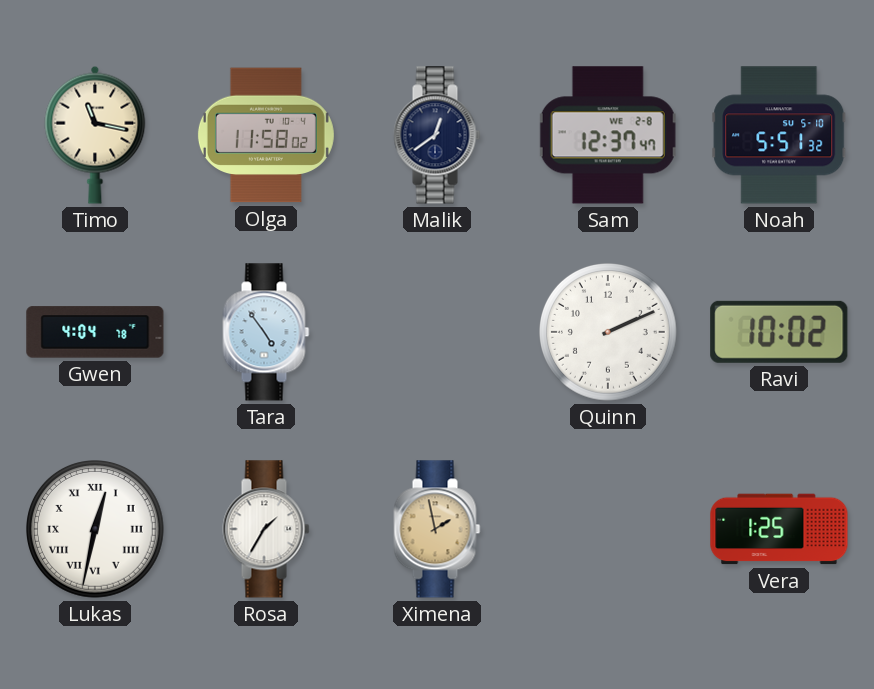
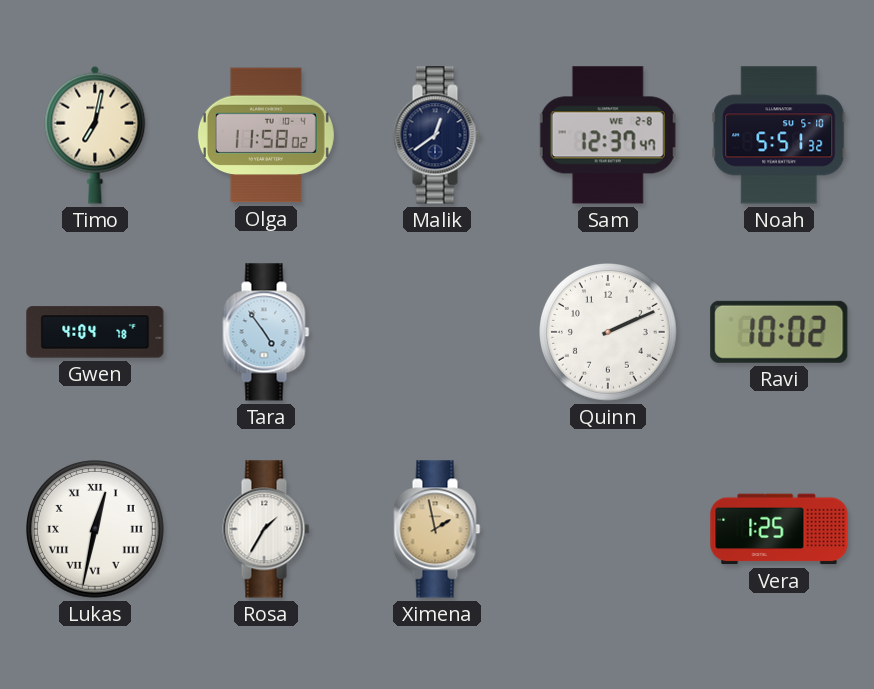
Timo: 11:17 -> 7:02
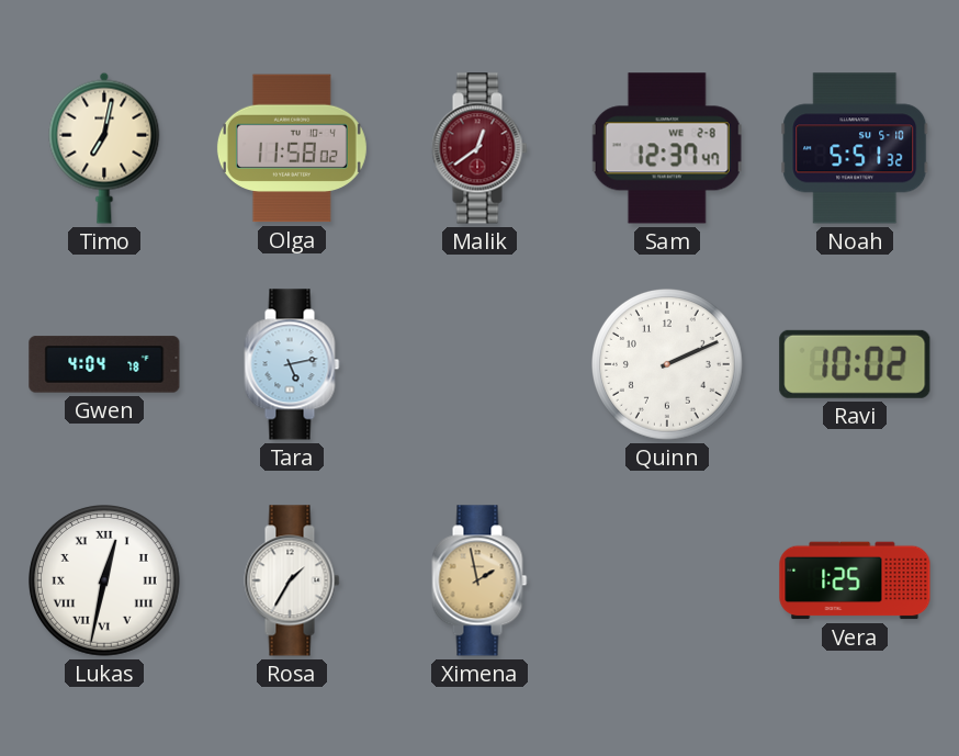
Malik dial: navy -> burgundy
Tara: 4:54 -> 5:13
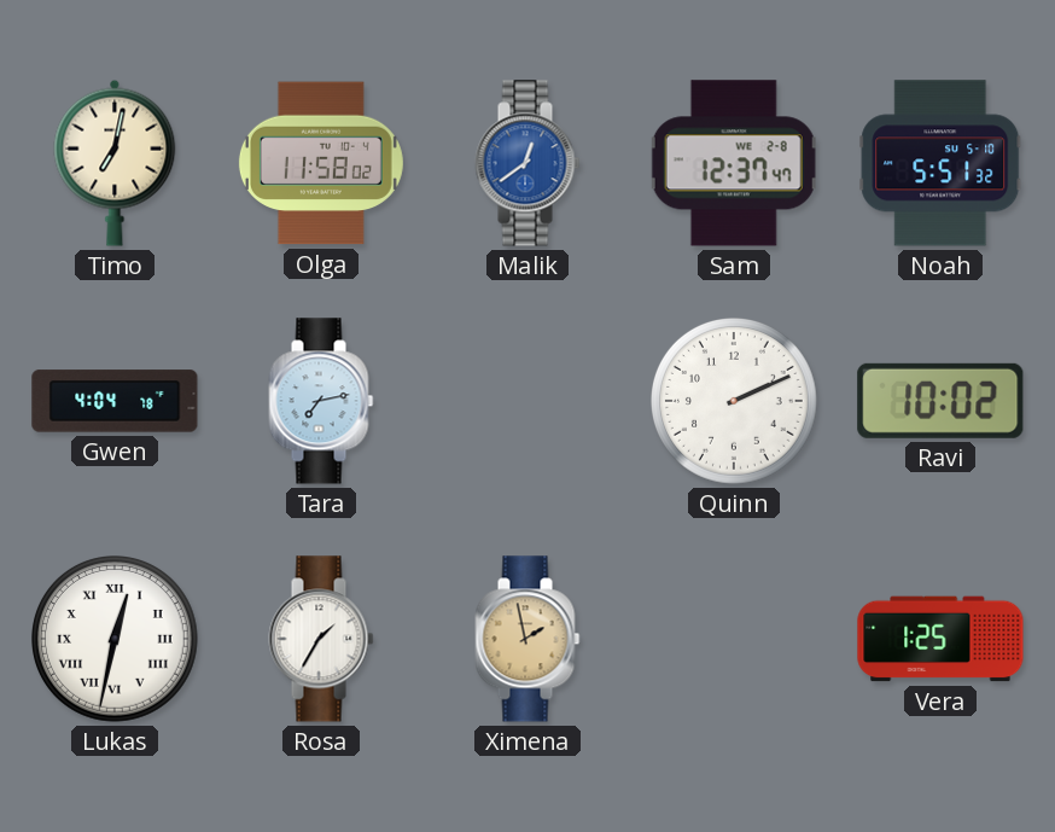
Malik dial: burgundy -> blue
Tara: 5:13 -> 7:13
